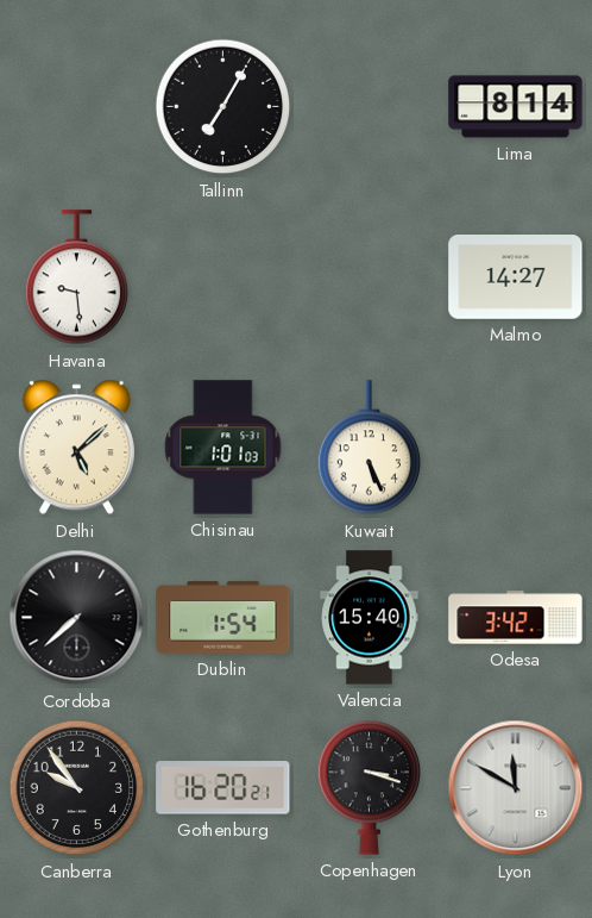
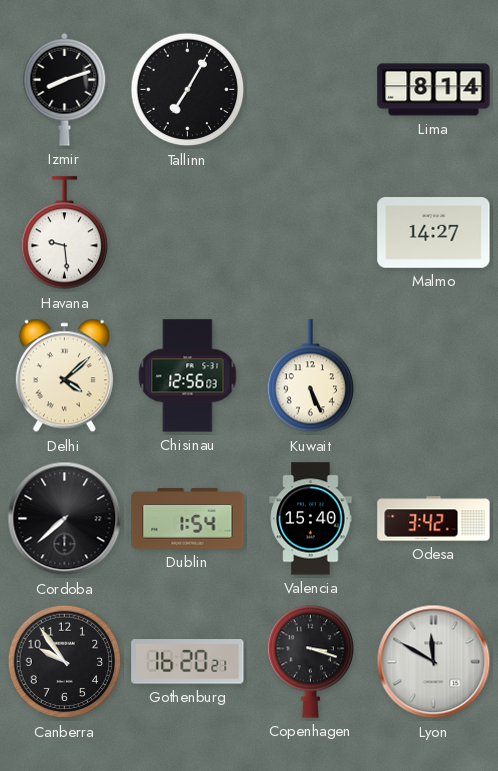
Izmir: none -> 8:12
Delhi: 5:08 -> 4:08
Chisinau: 1:01 -> 12:56
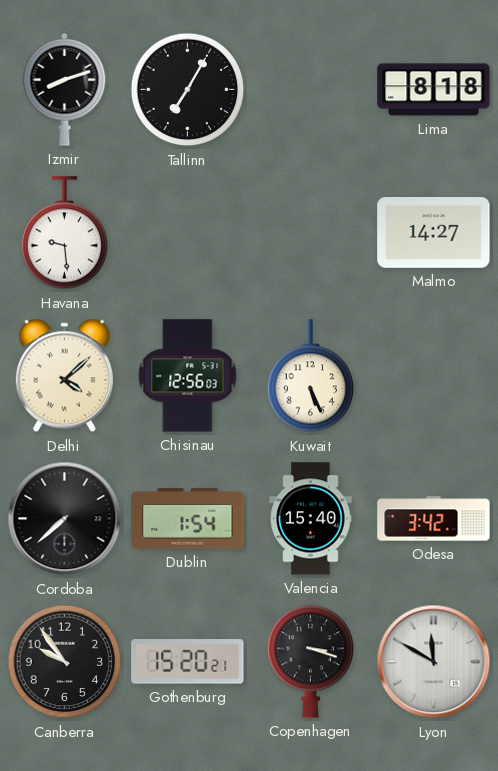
Lima: 8:14 -> 8:18
Gothenburg: 16:20 -> 15:20
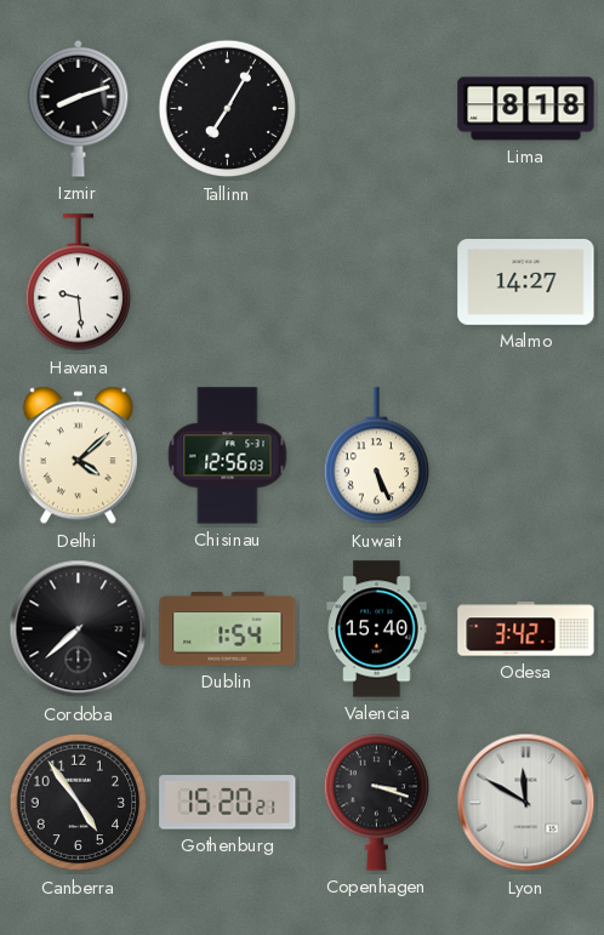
Canberra: 9:54 -> 4:54
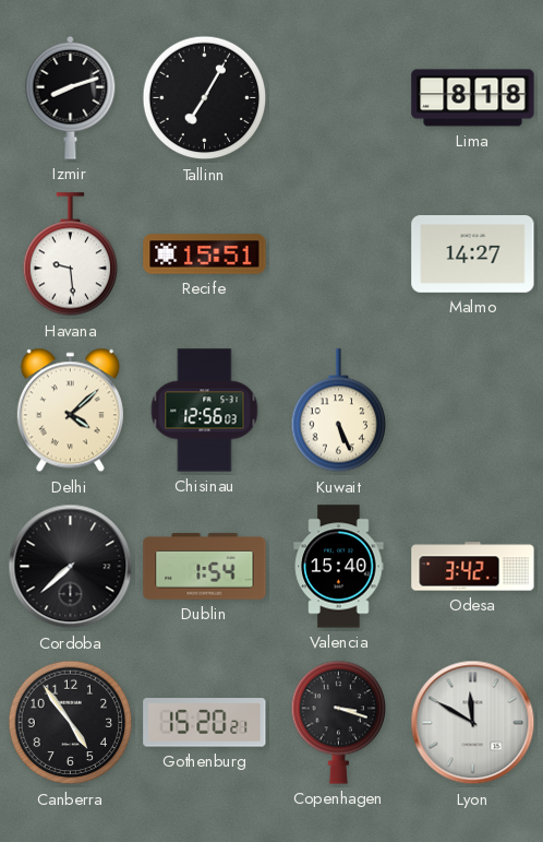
Recife: none -> 15:51
